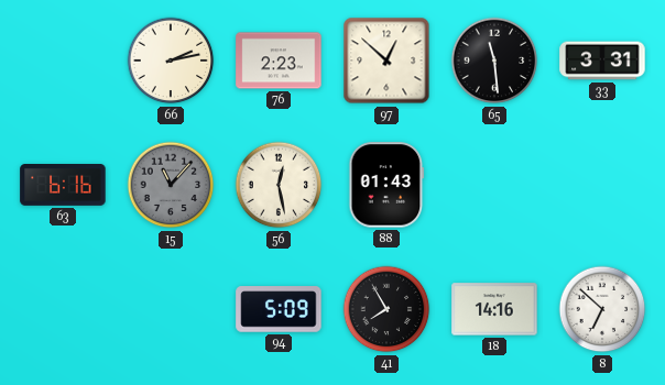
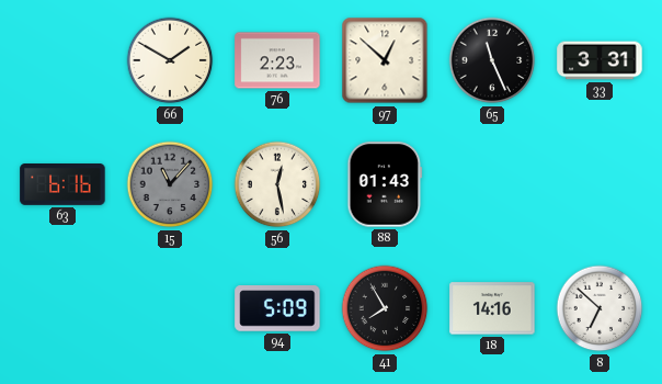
66: 2:13 -> 1:50
65: 11:29 -> 11:26
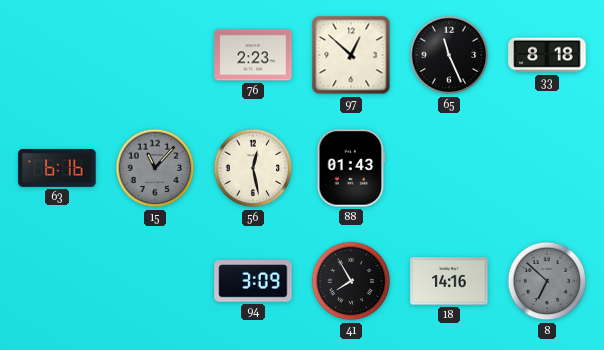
66: 1:50 -> none
33: 3:31 -> 8:18
94: 5:09 -> 3:09
8 dial: white -> grey
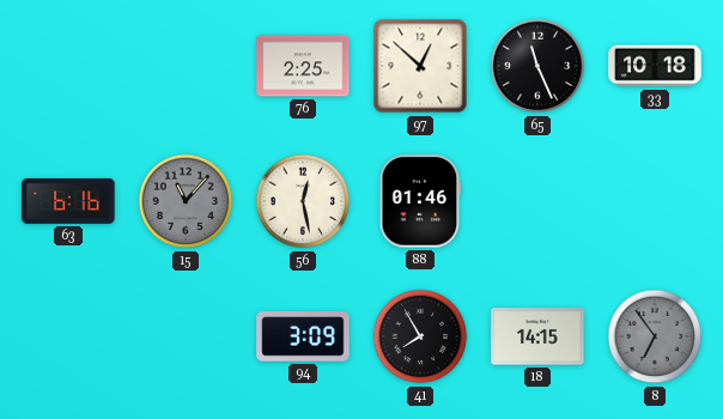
76: 2:23 -> 2:25
33: 8:18 -> 10:18
88: 01:43 -> 01:46
18: 14:16 -> 14:15
8: 6:52 -> 6:54
